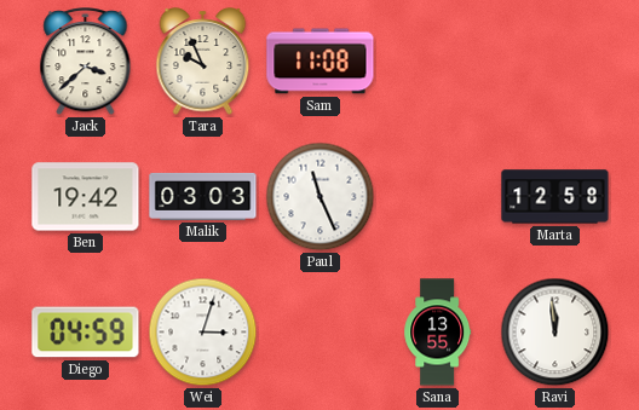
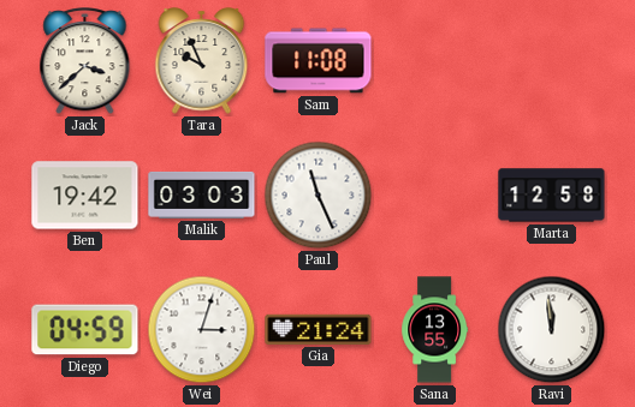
Gia: none -> 21:24
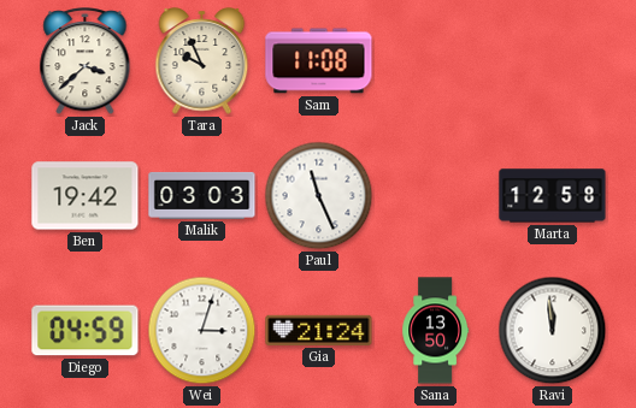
Sana: 13:55 -> 13:50
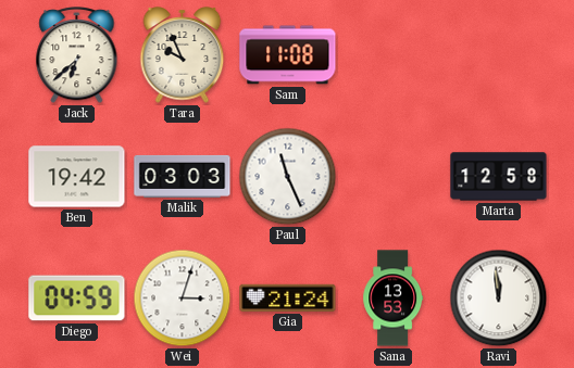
Jack: 3:38 -> 6:38
Sana: 13:50 -> 13:53
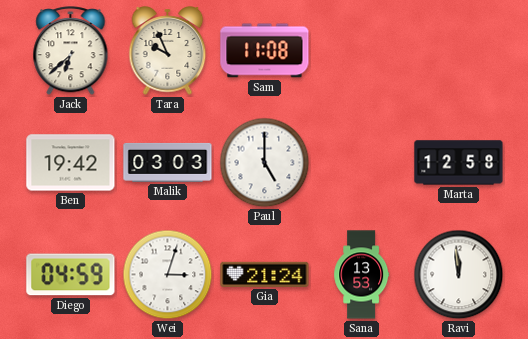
Paul: 11:26 -> 5:00
